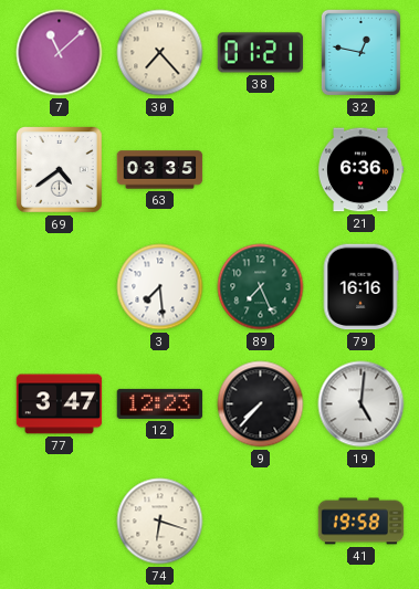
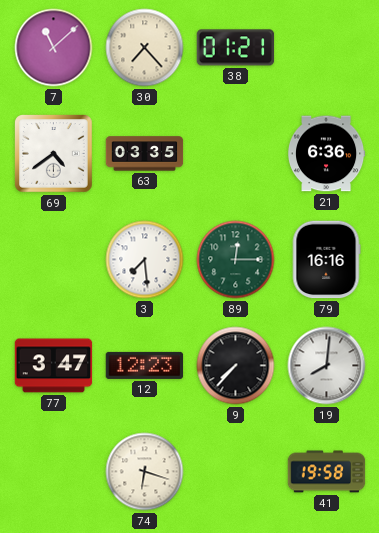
32: 12:47 -> none
89: 7:26 -> 12:15
19: 5:01 -> 8:01
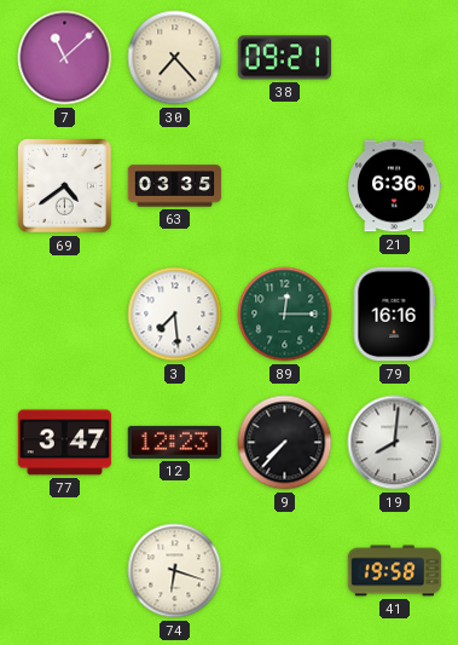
38: 01:21 -> 09:21
